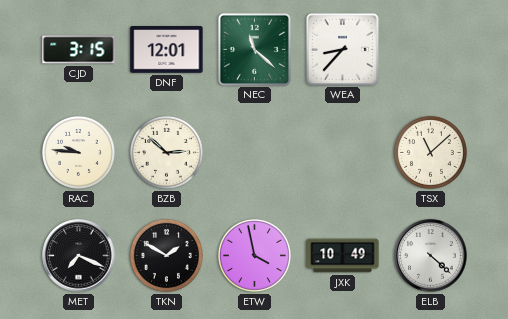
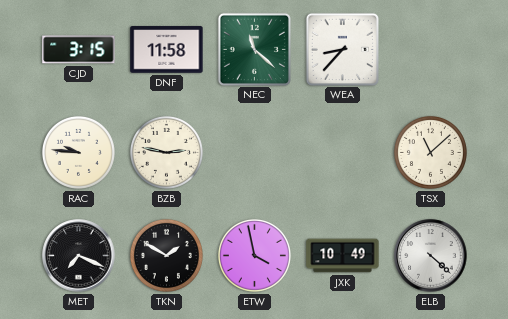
DNF: 12:01 -> 11:58
BZB: 2:52 -> 2:47
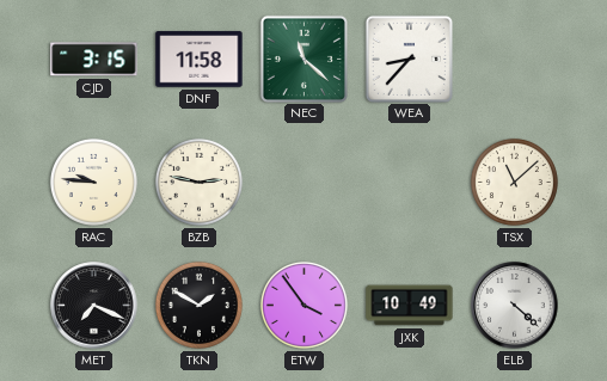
ETW: 3:58 -> 3:54
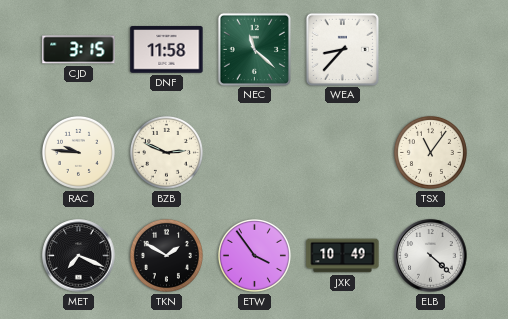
BZB: 2:47 -> 2:49
TSX: 11:08 -> 11:06
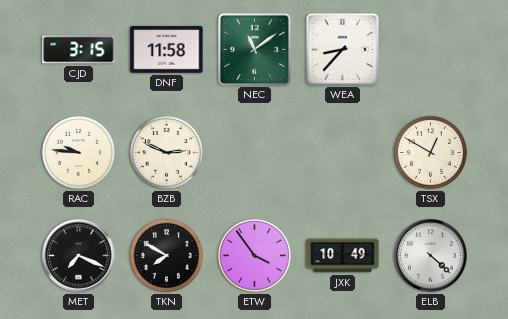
NEC: 11:22 -> 11:09
TSX: 11:06 -> 12:50
TKN: 1:50 -> 7:50
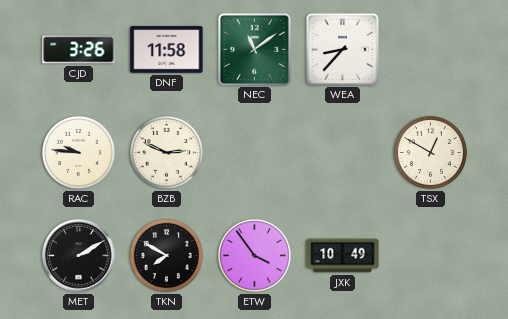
CJD: 3:15 -> 3:26
MET: 7:19 -> 2:10
ELB: 4:22 -> none
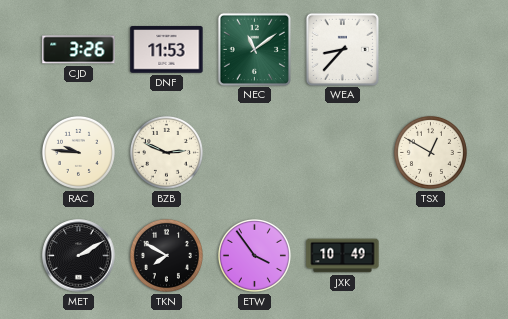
DNF: 11:58 -> 11:53
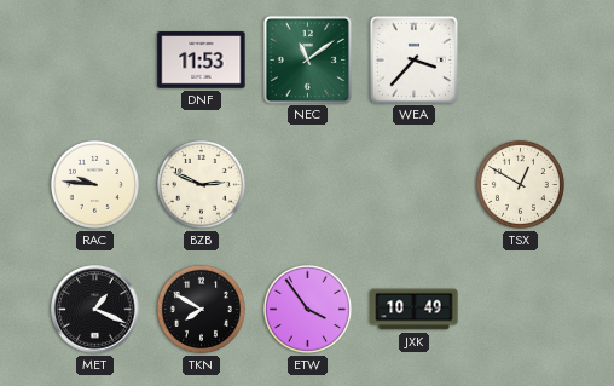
CJD: 3:26 -> none
WEA: 8:37 -> 3:37
MET: 2:10 -> 1:19
